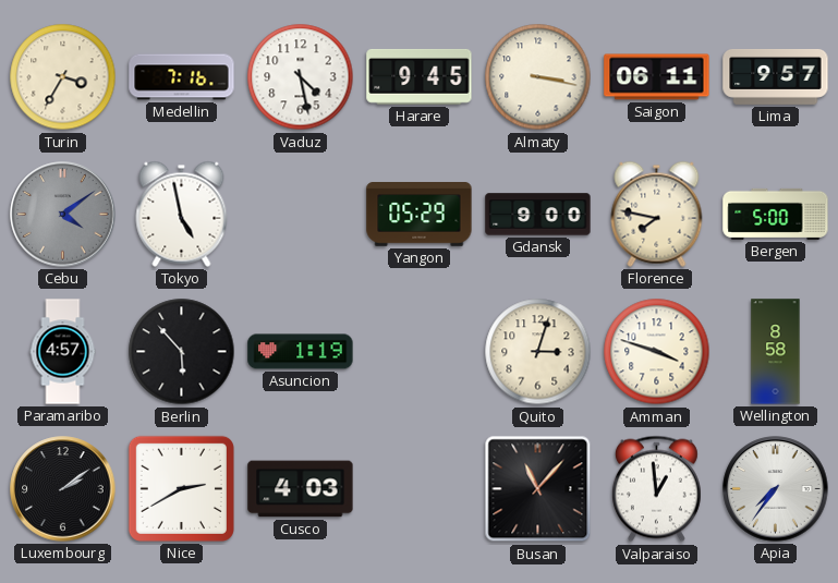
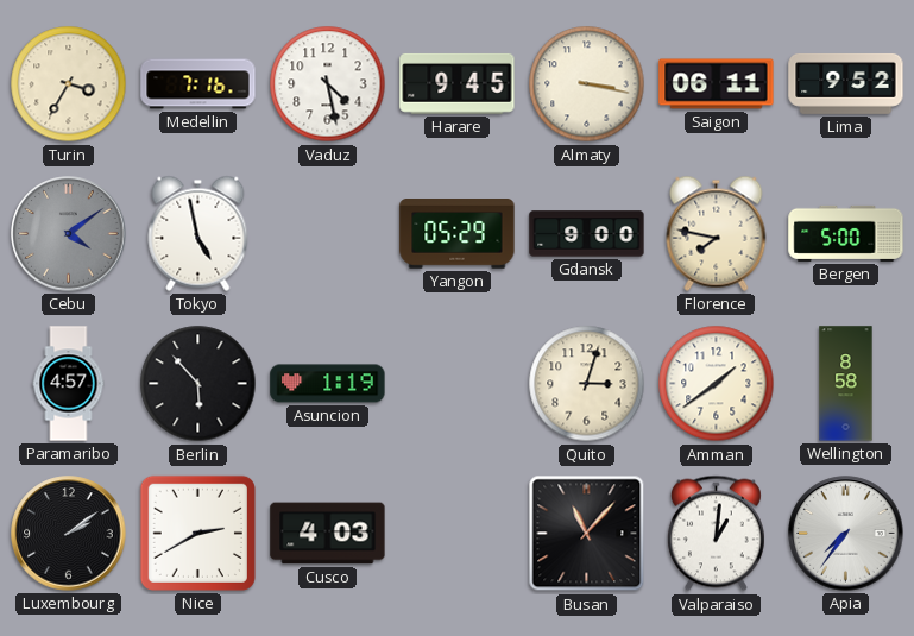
Lima: 9:57 -> 9:52
Amman: 3:48 -> 1:39
Valparaiso: 12:59 -> 1:01
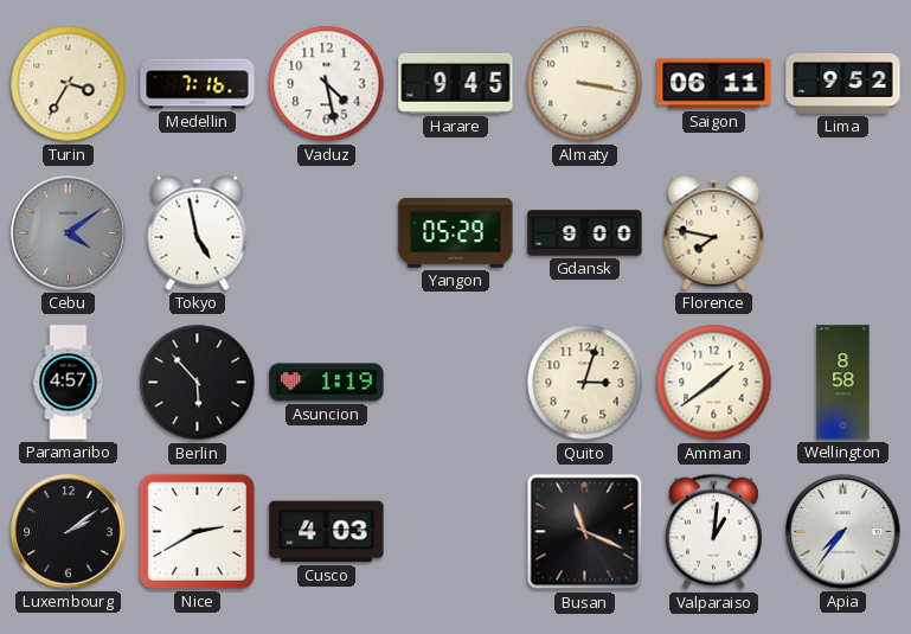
Bergen: 5:00 -> none
Busan: 11:07 -> 11:19
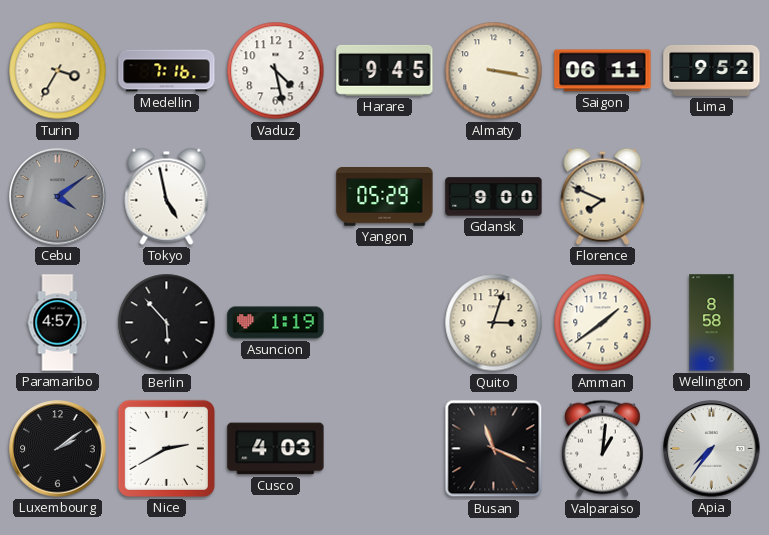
Florence: 7:47 -> 7:49
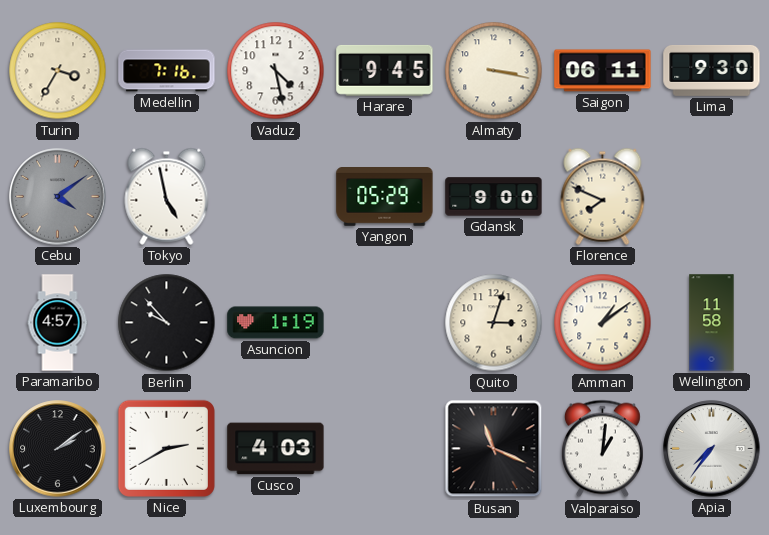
Lima: 9:52 -> 9:30
Berlin: 5:53 -> 9:53
Amman: 1:39 -> 1:09
Wellington: 8:58 -> 11:58
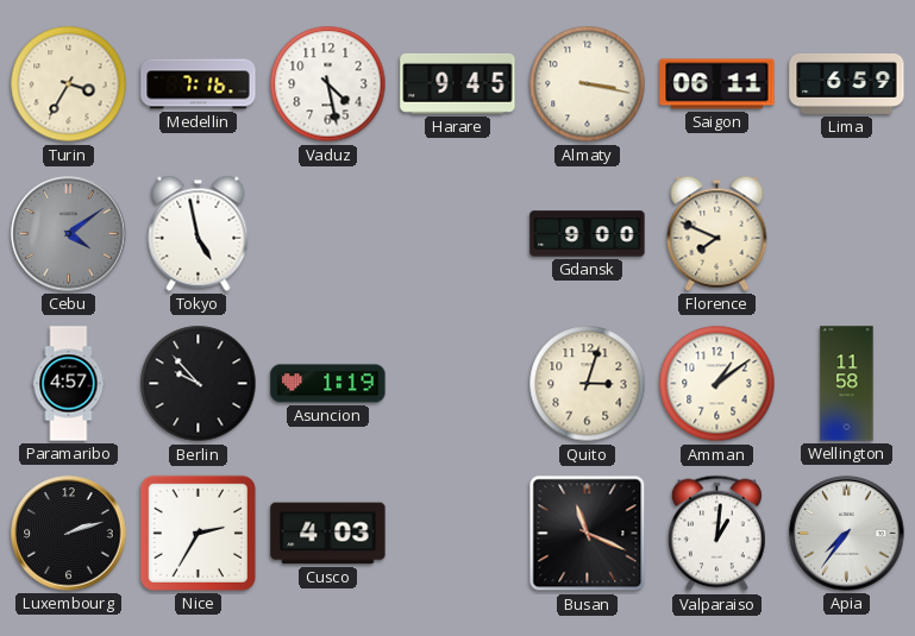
Lima: 9:30 -> 6:59
Yangon: 05:29 -> none
Luxembourg: 2:09 -> 2:12
Nice: 2:40 -> 2:35
